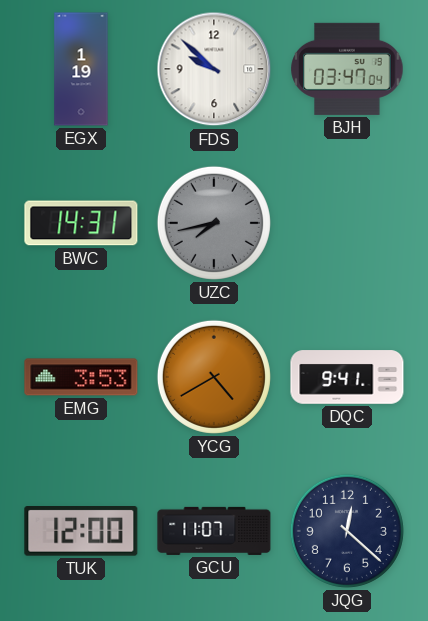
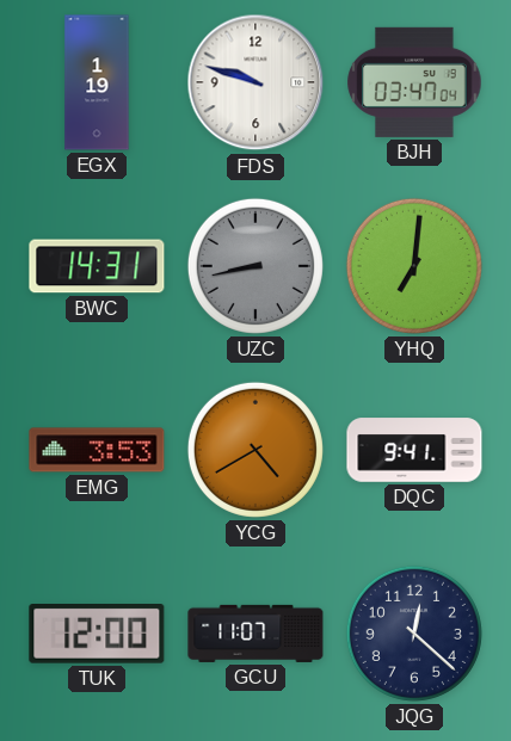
FDS: 9:52 -> 9:48
UZC: 7:43 -> 8:43
YHQ: none -> 7:01
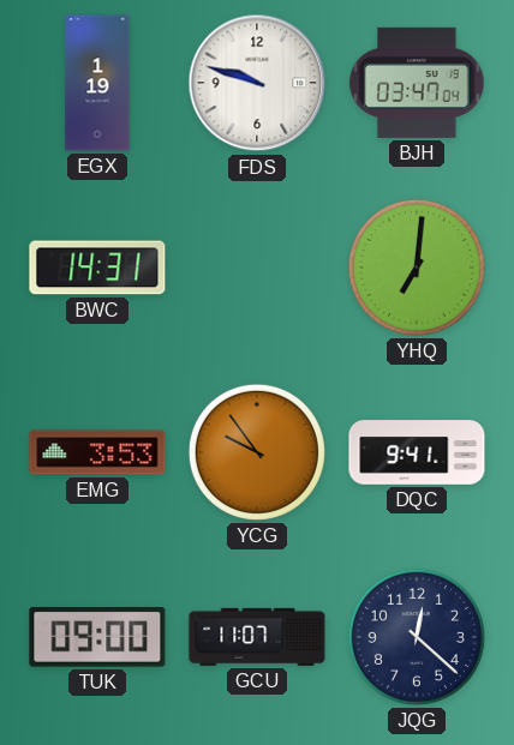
UZC: 8:43 -> none
YCG: 4:40 -> 9:54
TUK: 12:00 -> 09:00
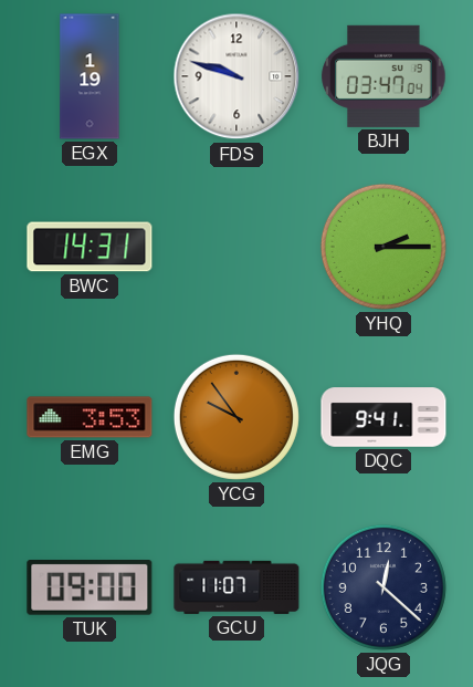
YHQ: 7:01 -> 2:15
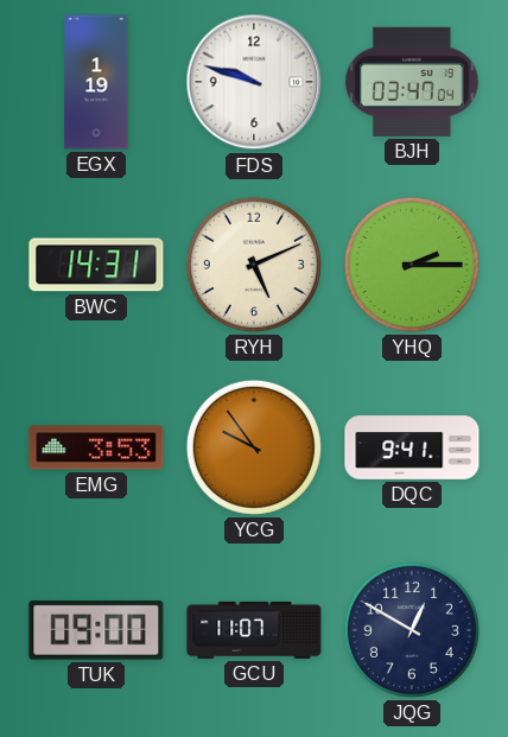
RYH: none -> 5:11
JQG: 12:22 -> 12:50
